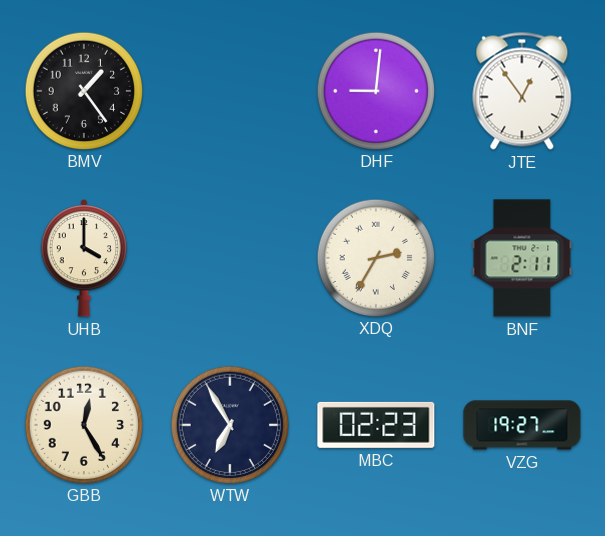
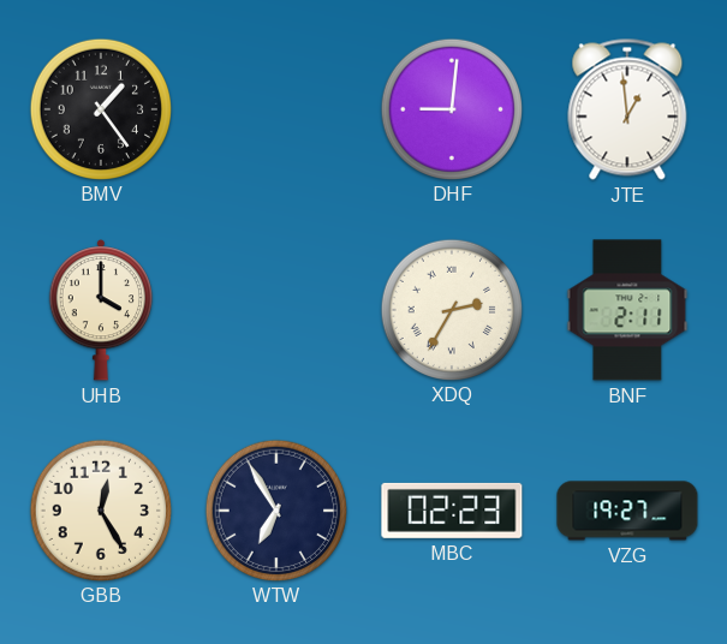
JTE: 12:54 -> 12:59
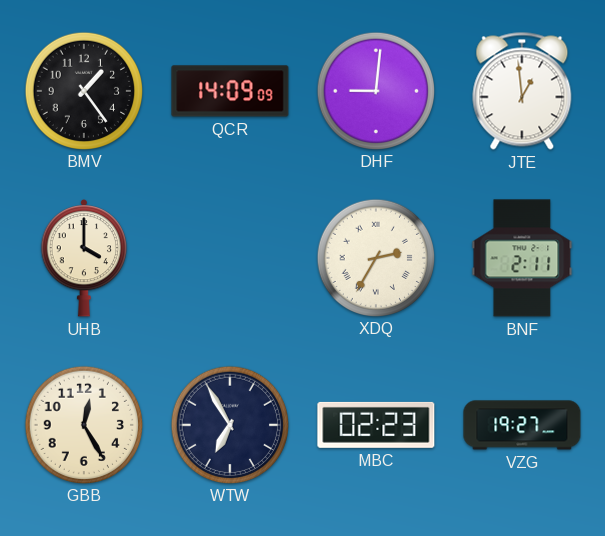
QCR: none -> 14:09
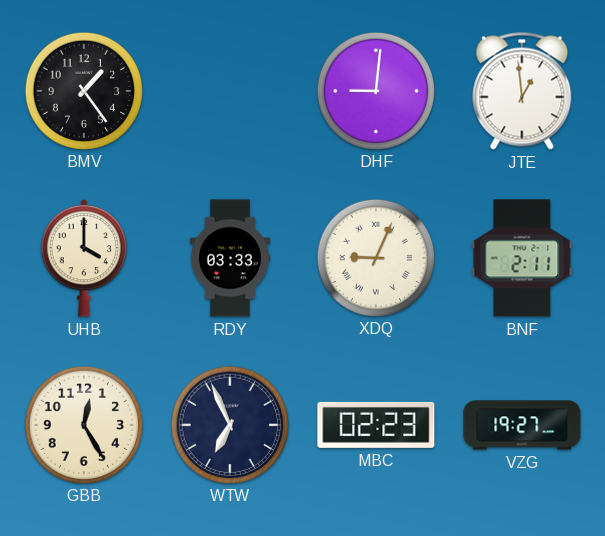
QCR: 14:09 -> none
RDY: none -> 03:33
XDQ: 2:35 -> 9:04
WTW: 6:55 -> 6:56
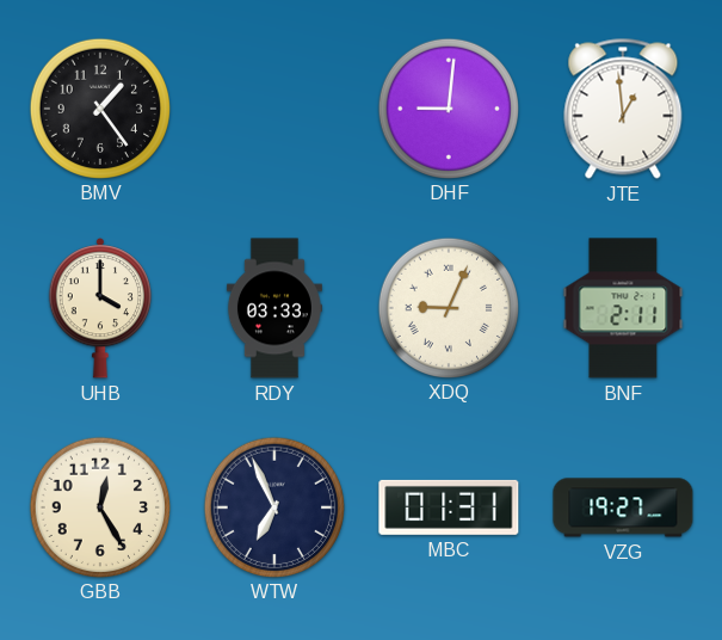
MBC: 02:23 -> 01:31
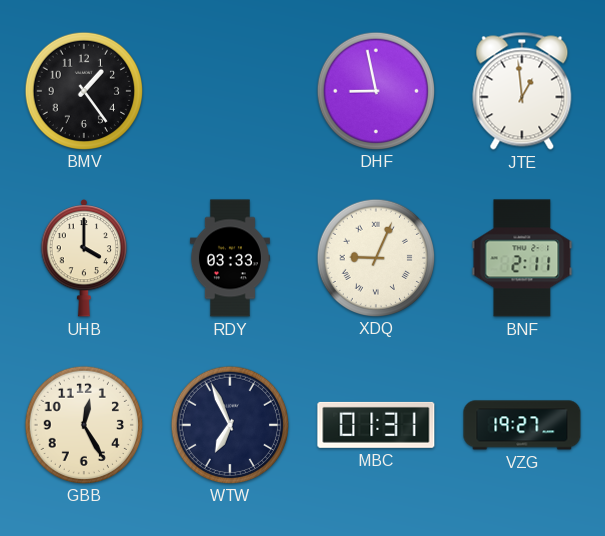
DHF: 9:01 -> 8:58
